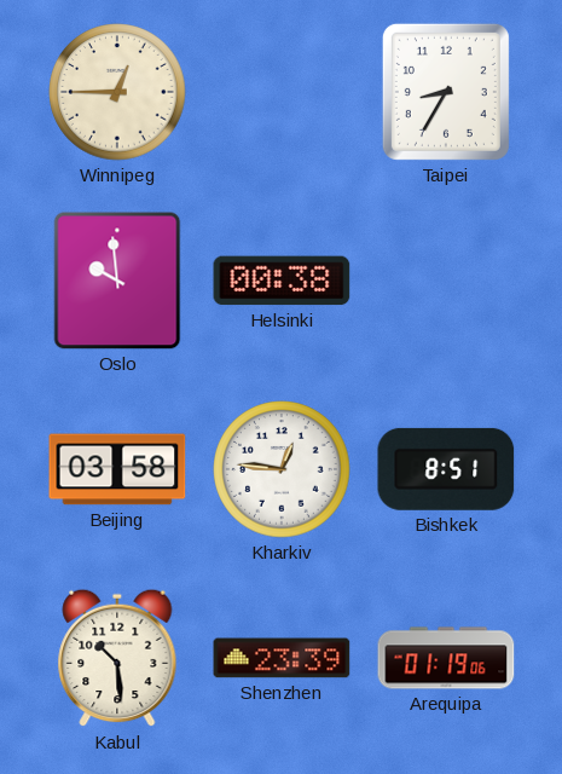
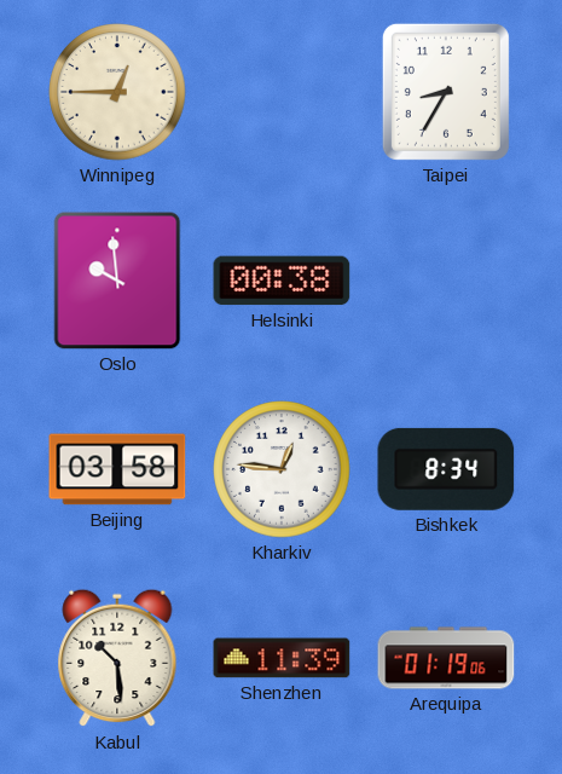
Bishkek: 8:51 -> 8:34
Shenzhen: 23:39 -> 11:39
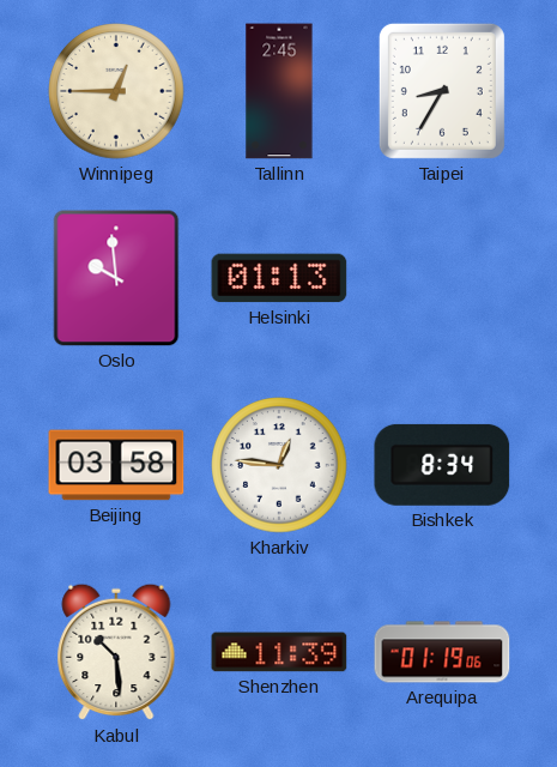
Tallinn: none -> 2:45
Helsinki: 00:38 -> 01:13
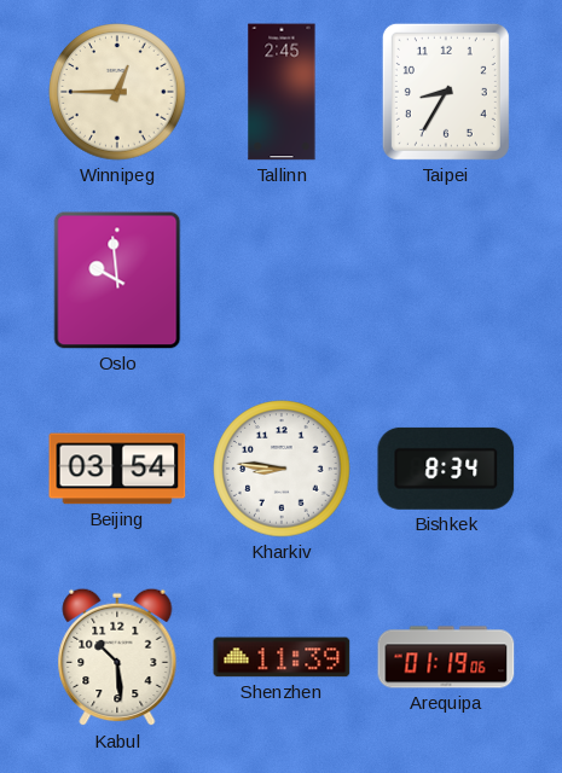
Helsinki: 01:13 -> none
Beijing: 03:58 -> 03:54
Kharkiv: 12:46 -> 8:46
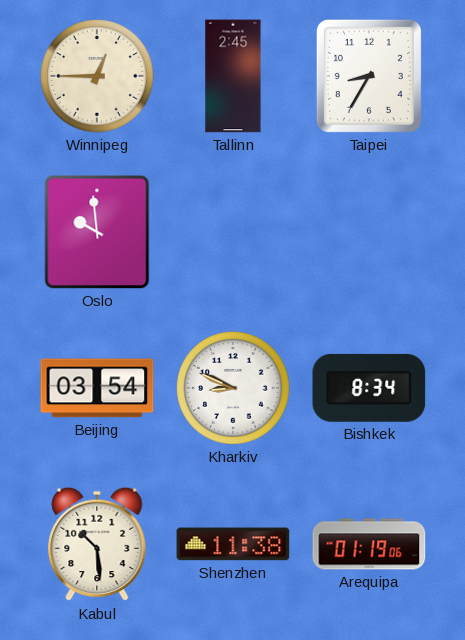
Kharkiv: 8:46 -> 8:49
Shenzhen: 11:39 -> 11:38
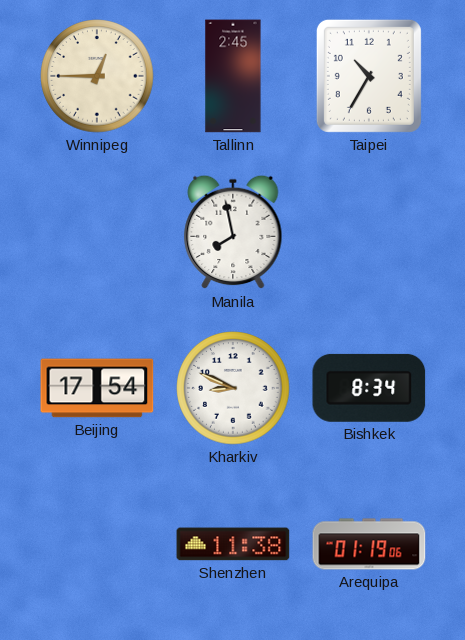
Taipei: 8:35 -> 10:35
Oslo: 9:59 -> none
Manila: none -> 7:58
Beijing: 03:54 -> 17:54
Kabul: 10:29 -> none
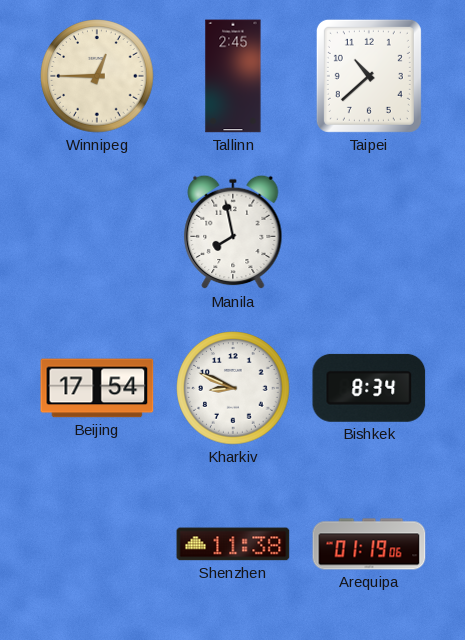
Taipei: 10:35 -> 10:38
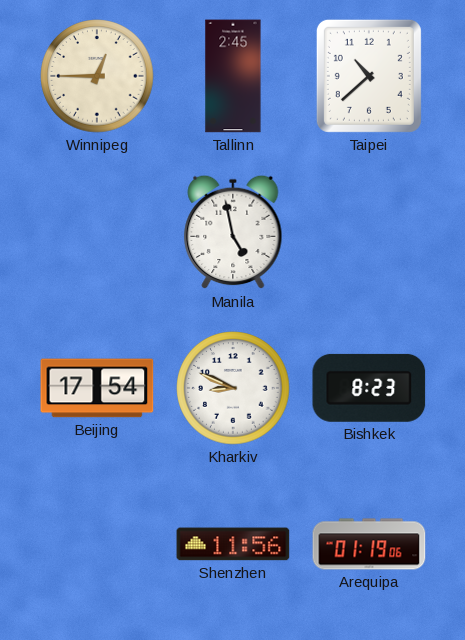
Manila: 7:58 -> 4:58
Bishkek: 8:34 -> 8:23
Shenzhen: 11:38 -> 11:56
